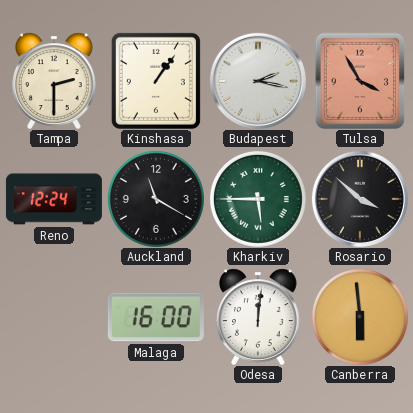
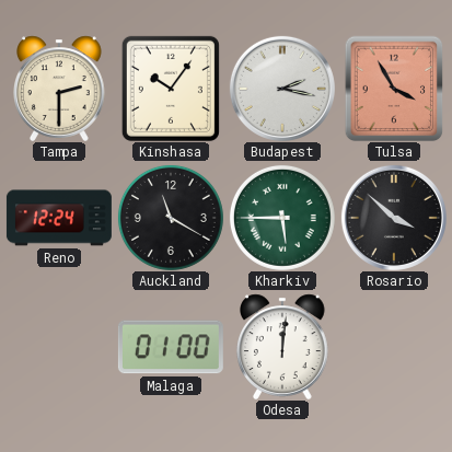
Kinshasa: 1:06 -> 10:06
Malaga: 16:00 -> 01:00
Canberra: 5:59 -> none
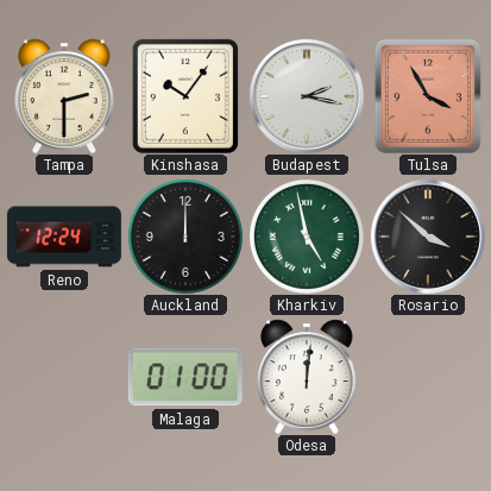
Auckland: 11:20 -> 12:00
Kharkiv: 5:45 -> 4:58
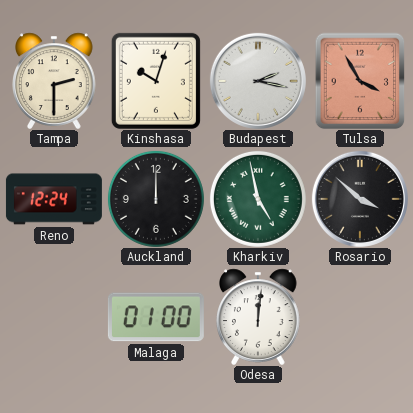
Kinshasa: 10:06 -> 10:03
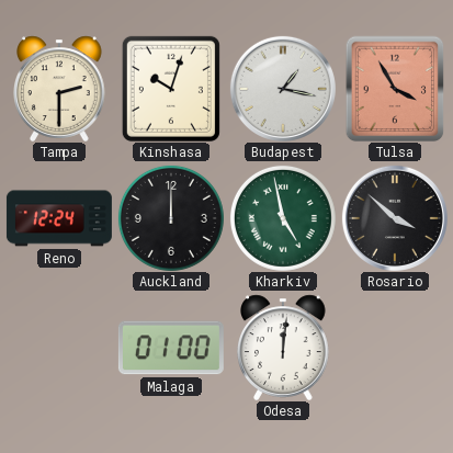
Budapest: 2:17 -> 1:17
